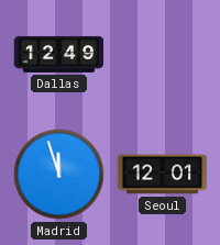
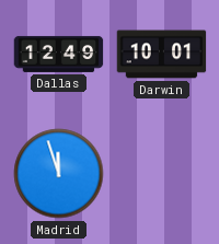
Darwin: none -> 10:01
Seoul: 12:01 -> none
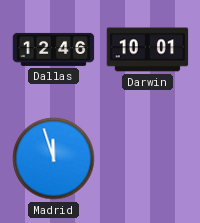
Dallas: 12:49 -> 12:46
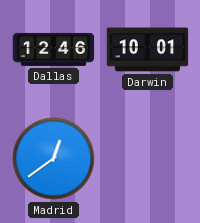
Madrid: 11:57 -> 12:39
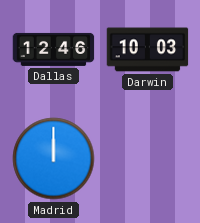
Darwin: 10:01 -> 10:03
Madrid: 12:39 -> 12:00
